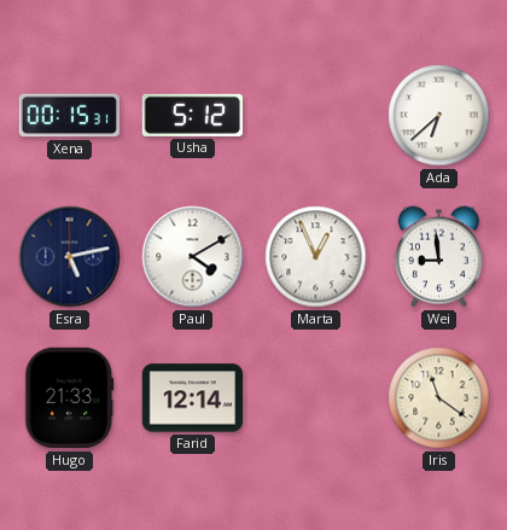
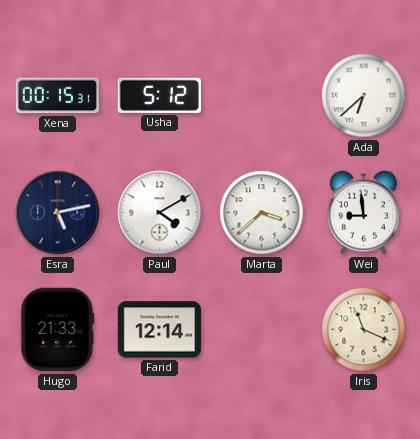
Marta: 12:56 -> 3:38
Iris: 11:21 -> 11:19
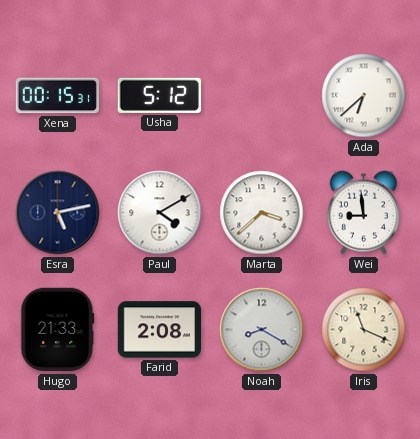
Farid: 12:14 -> 2:08
Noah: none -> 8:20
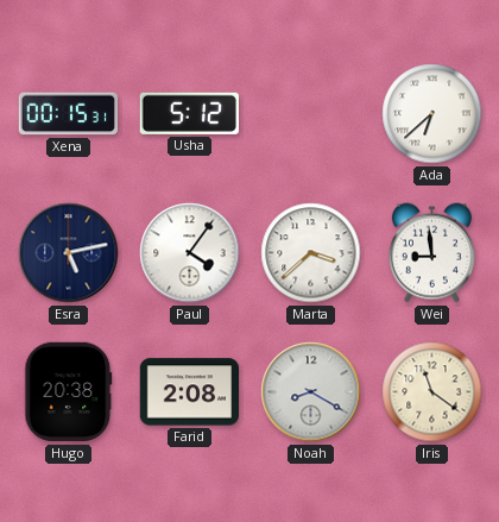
Paul: 4:10 -> 4:06
Hugo: 21:33 -> 20:38
Iris: 11:19 -> 11:21
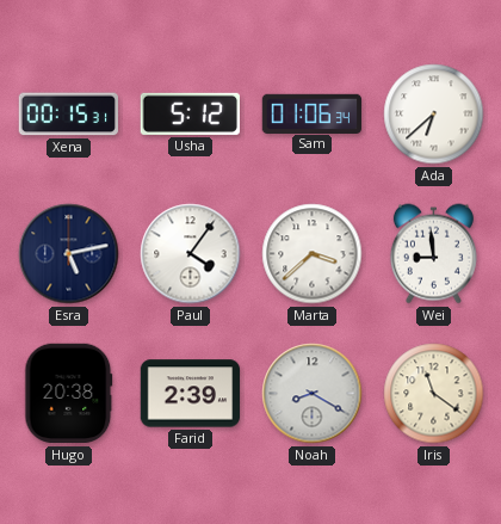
Sam: none -> 01:06
Farid: 2:08 -> 2:39
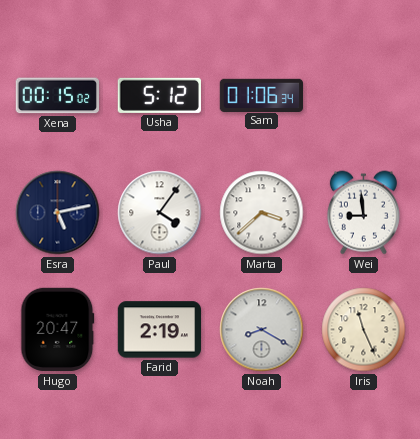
Xena: 00:15:31 -> 00:15:02
Ada: 6:38 -> none
Hugo: 20:38 -> 20:47
Farid: 2:39 -> 2:19
Iris: 11:21 -> 11:26
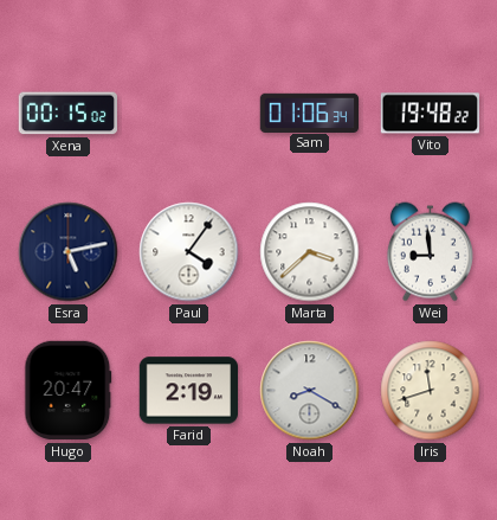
Usha: 5:12 -> none
Vito: none -> 19:48
Iris: 11:26 -> 11:42
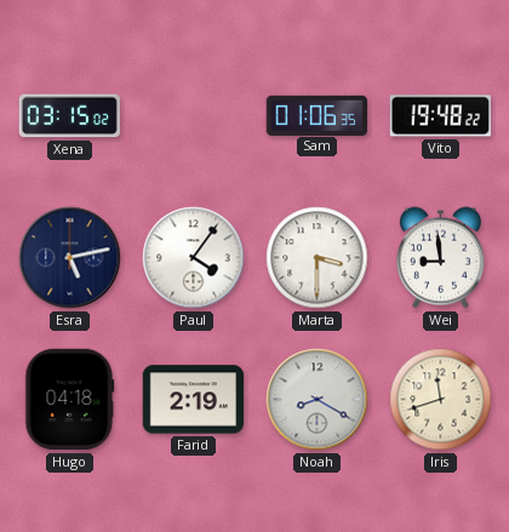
Xena: 00:15 -> 03:15
Sam: 01:06:34 -> 01:06:35
Marta: 3:38 -> 3:30
Hugo: 20:47 -> 04:18
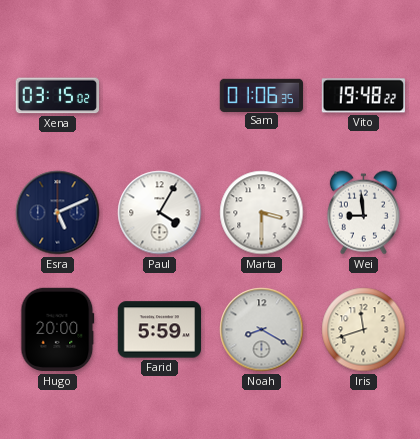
Esra: 5:13 -> 5:11
Paul: 4:06 -> 4:05
Hugo: 04:18 -> 20:00
Farid: 2:19 -> 5:59
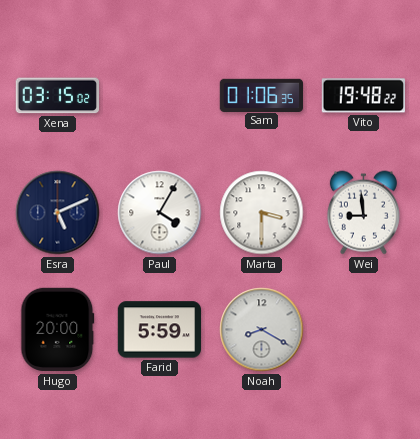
Iris: 11:42 -> none
